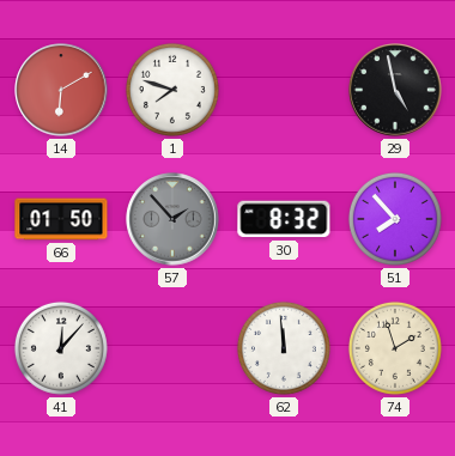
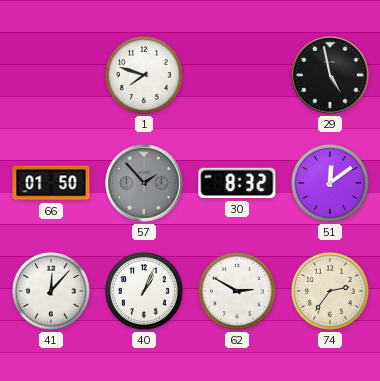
14: 6:10 -> none
51: 7:53 -> 12:09
40: none -> 1:04
62: 11:59 -> 2:50
74: 1:57 -> 2:36
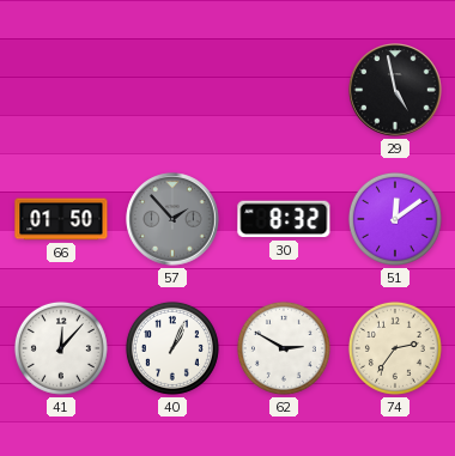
1: 7:48 -> none
